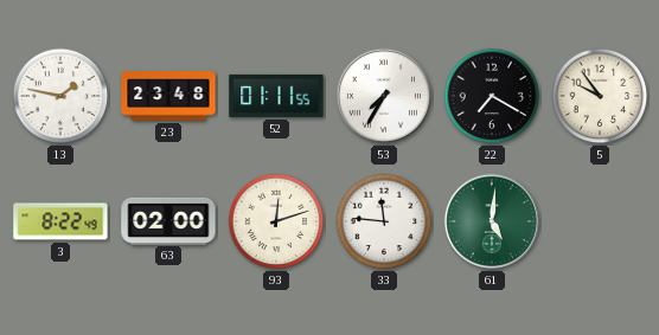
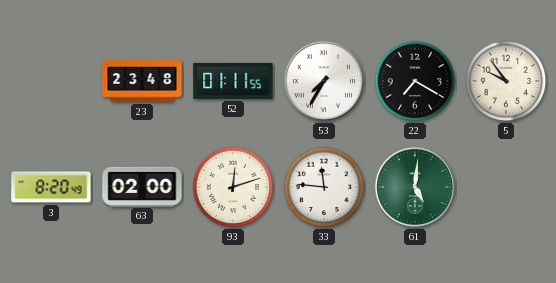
13: 1:47 -> none
3: 8:22 -> 8:20
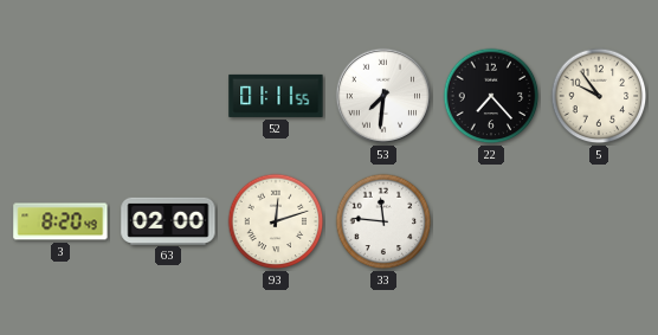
23: 23:48 -> none
53: 7:35 -> 7:31
22: 7:20 -> 7:23
61: 5:01 -> none
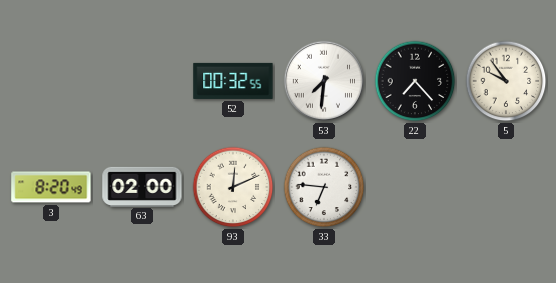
52: 01:11 -> 00:32
93: 12:12 -> 12:11
33: 11:46 -> 6:46
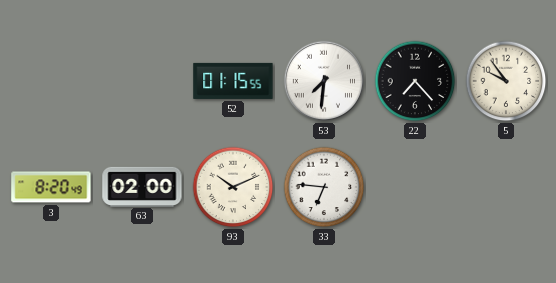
52: 00:32 -> 01:15
93: 12:11 -> 10:11
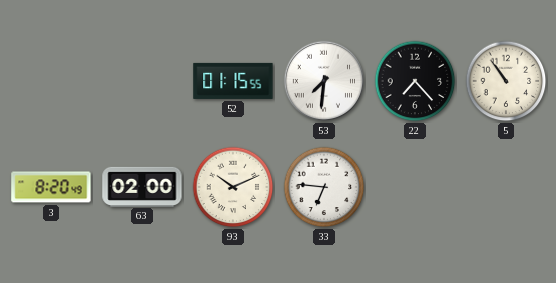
5: 9:54 -> 10:54
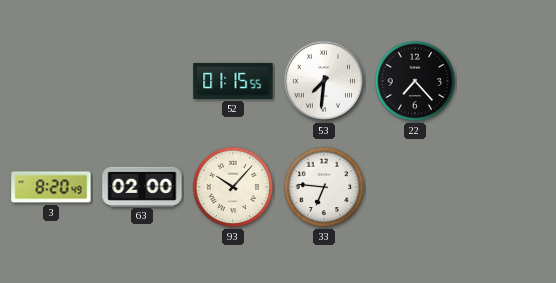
5: 10:54 -> none
93: 10:11 -> 10:07
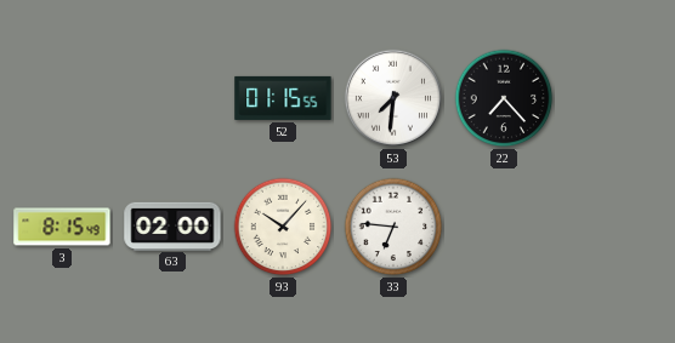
3: 8:20 -> 8:15
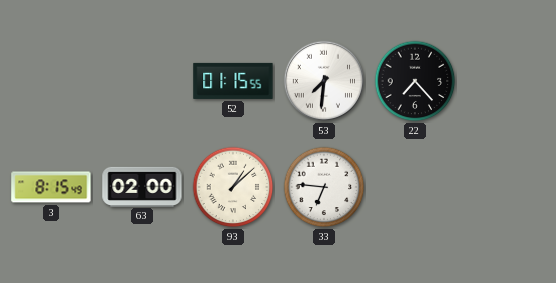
93: 10:07 -> 1:08
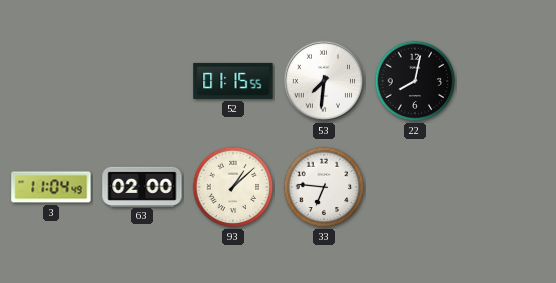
22: 7:23 -> 8:02
3: 8:15 -> 11:04
